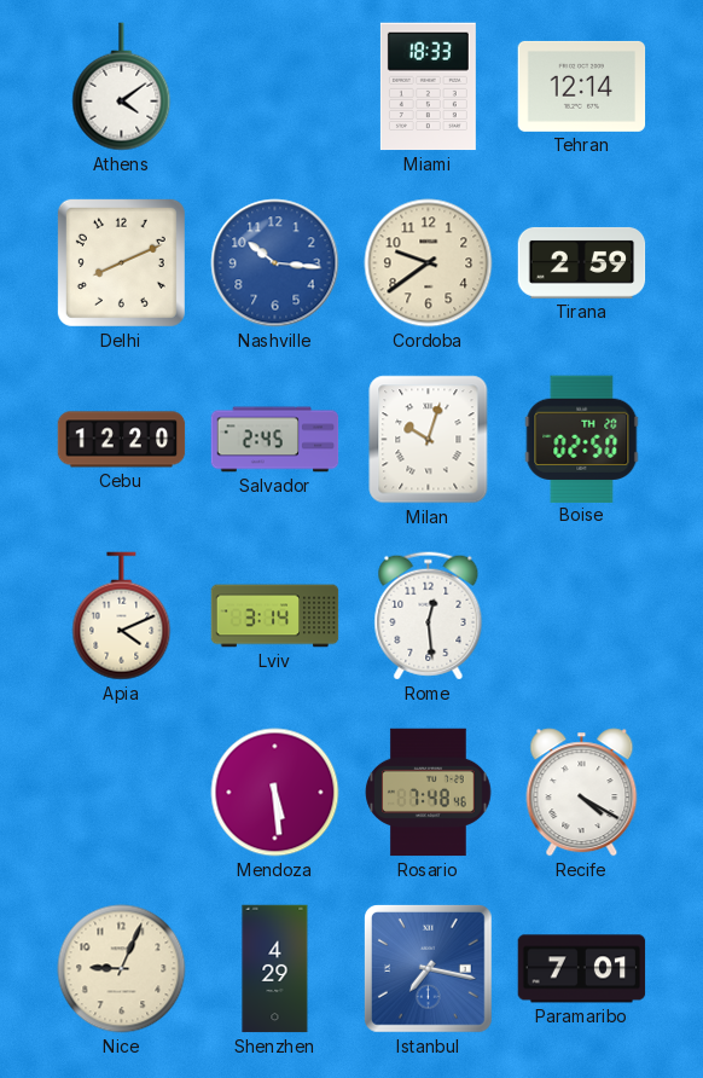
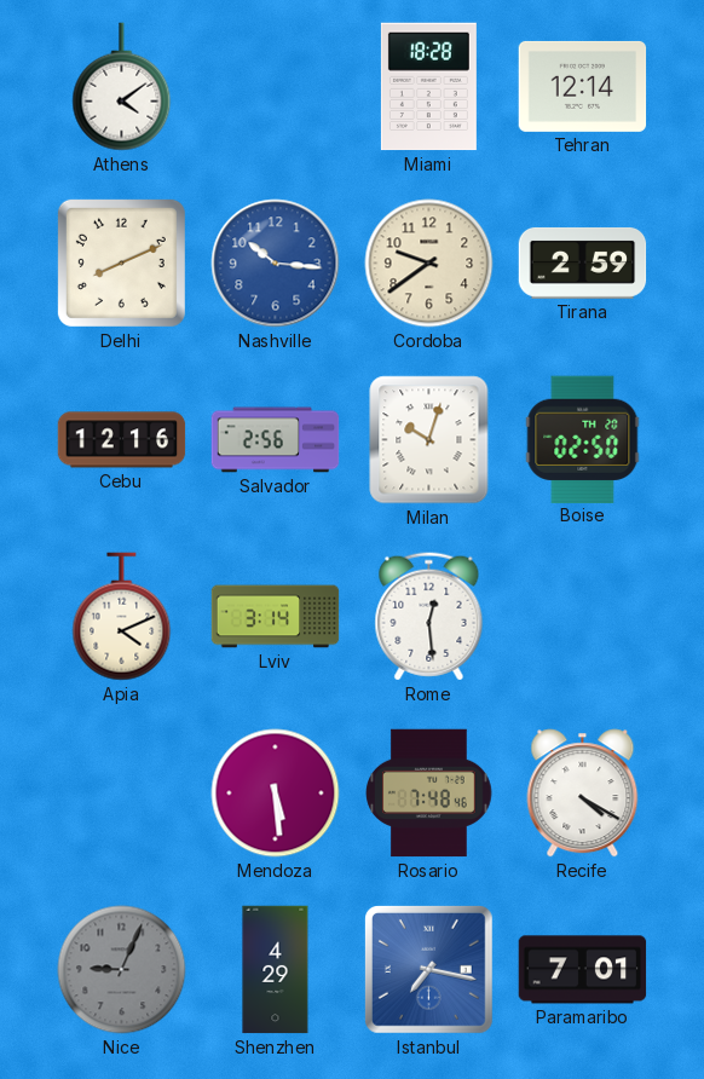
Miami: 18:33 -> 18:28
Cebu: 12:20 -> 12:16
Salvador: 2:45 -> 2:56
Nice dial: cream -> grey
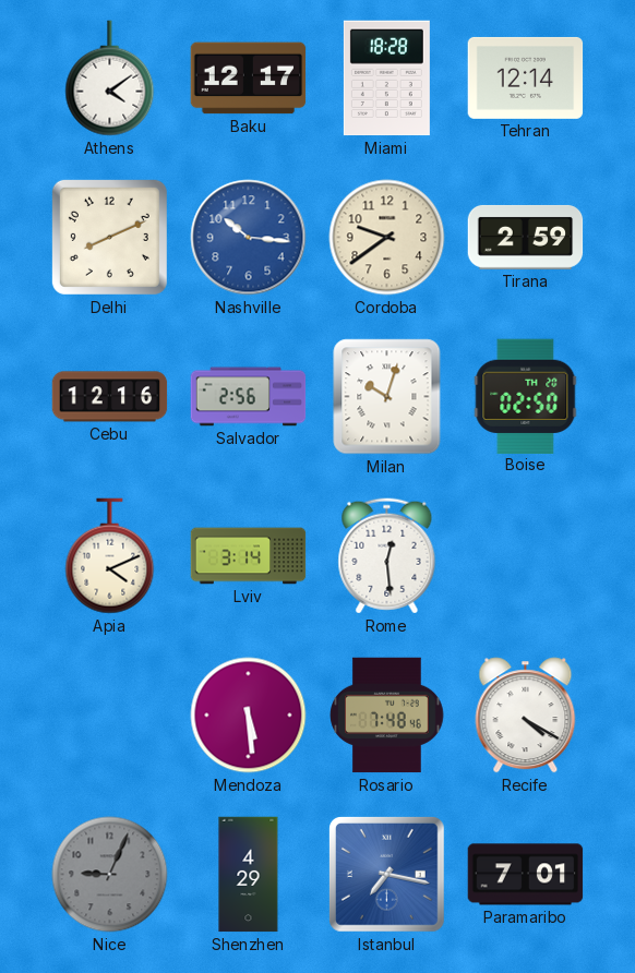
Baku: none -> 12:17
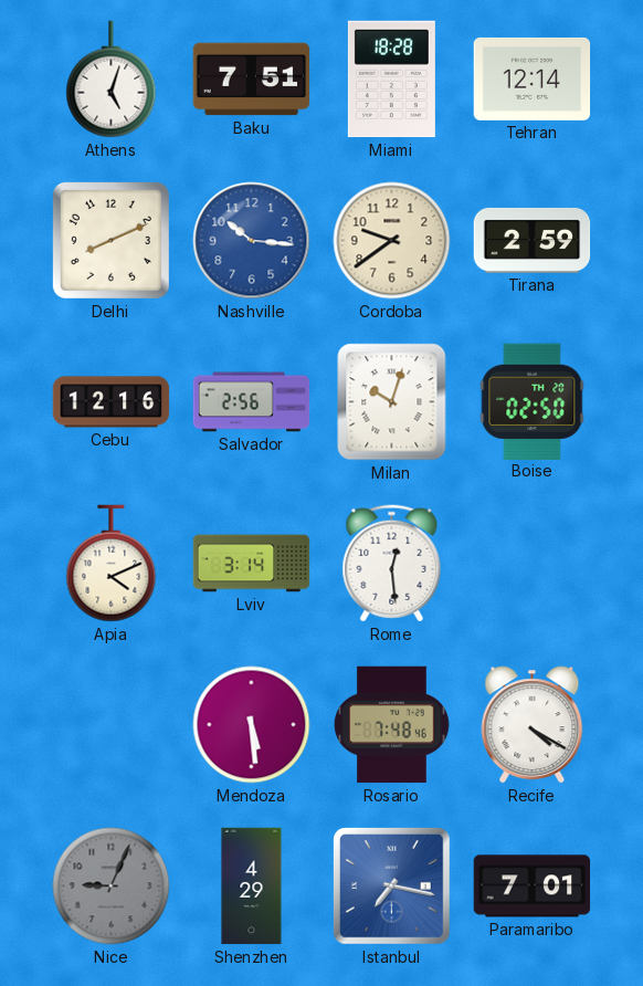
Athens: 4:09 -> 5:03
Baku: 12:17 -> 7:51
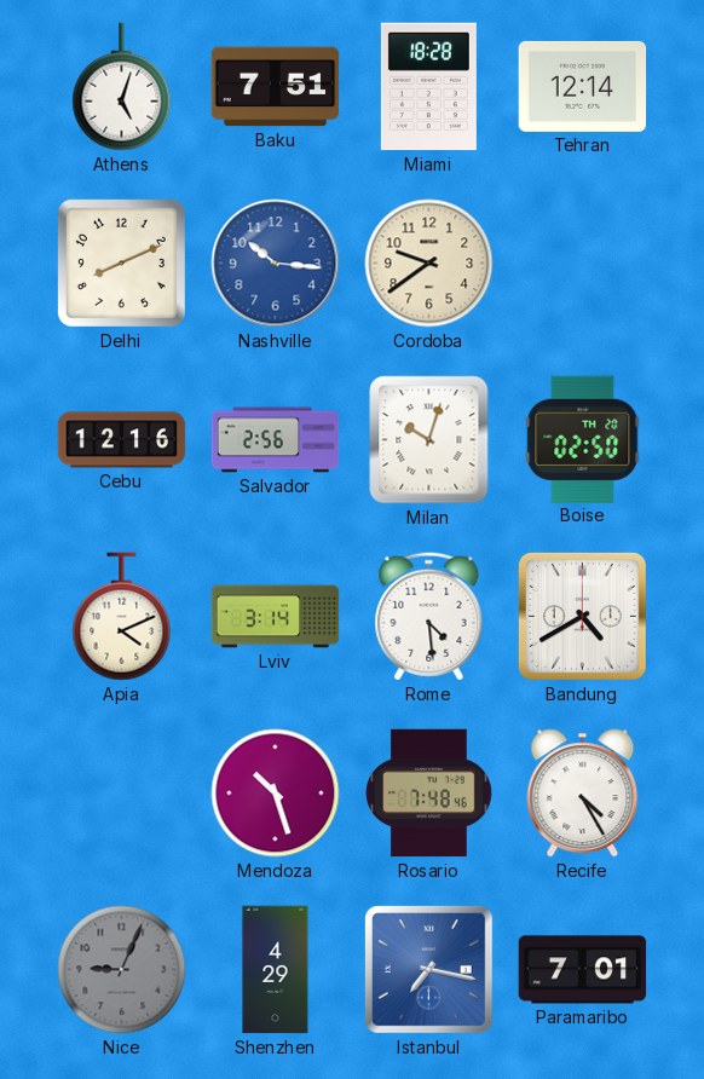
Tirana: 2:59 -> none
Rome: 12:29 -> 4:29
Bandung: none -> 4:40
Mendoza: 5:29 -> 10:27
Recife: 4:20 -> 4:25
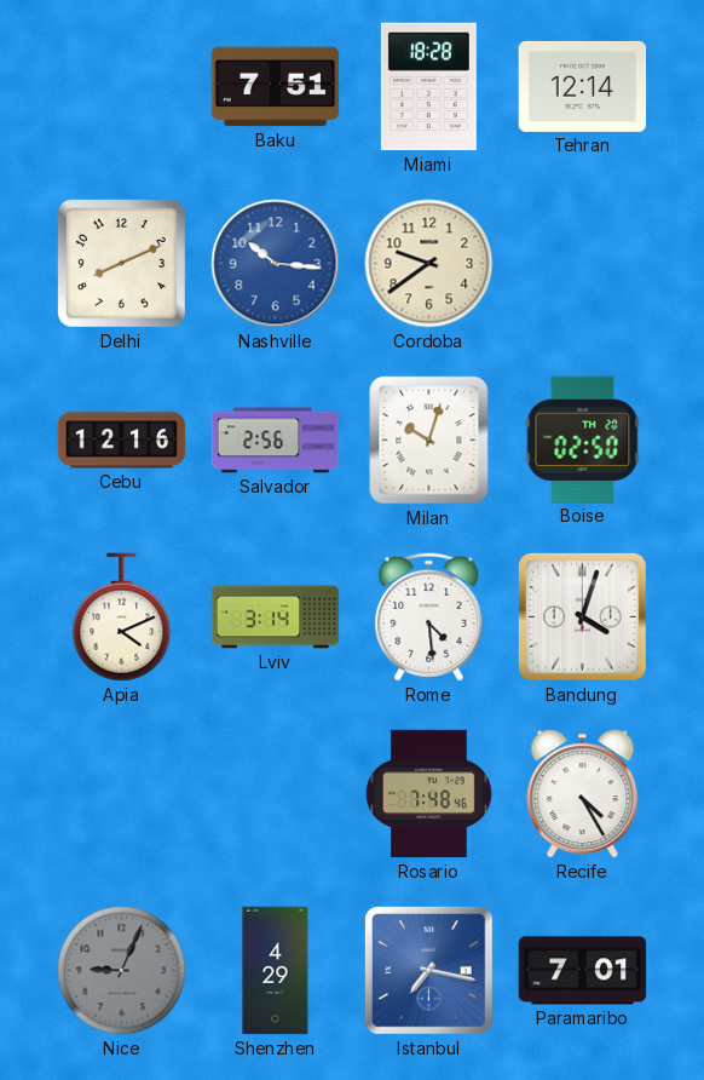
Athens: 5:03 -> none
Bandung: 4:40 -> 4:03
Mendoza: 10:27 -> none
